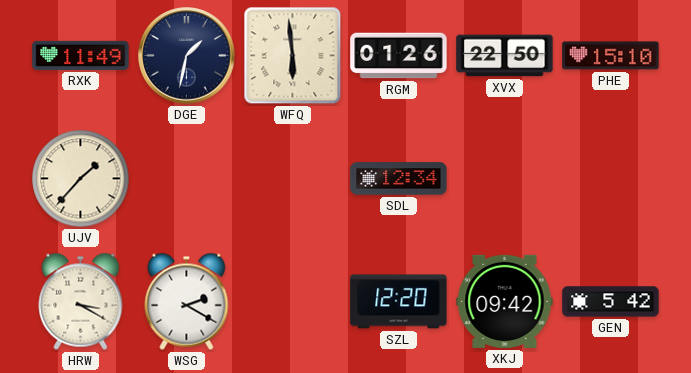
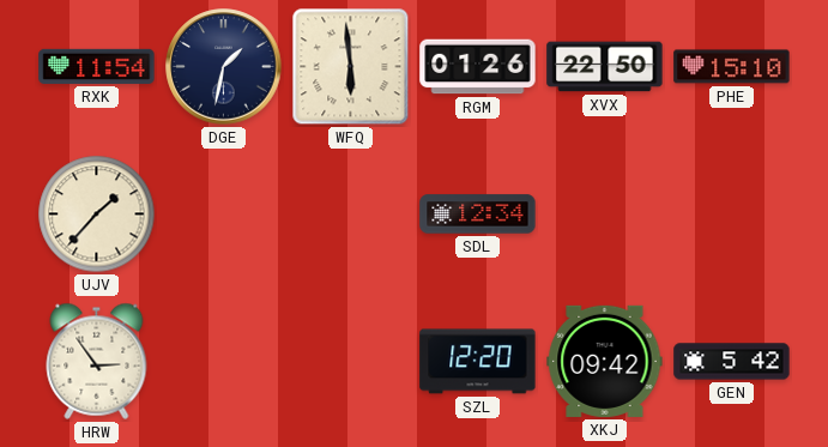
RXK: 11:49 -> 11:54
HRW: 3:20 -> 2:54
WSG: 2:20 -> none
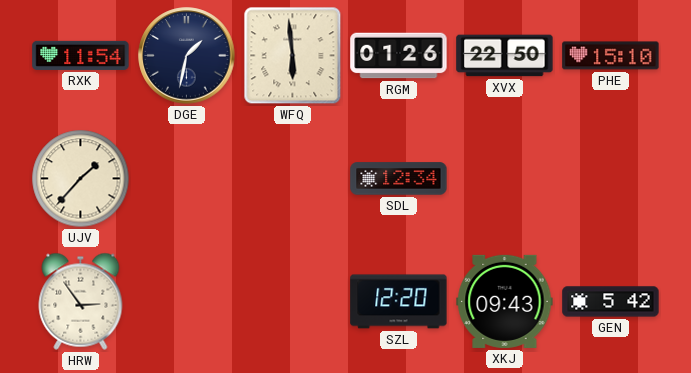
XKJ: 09:42 -> 09:43
